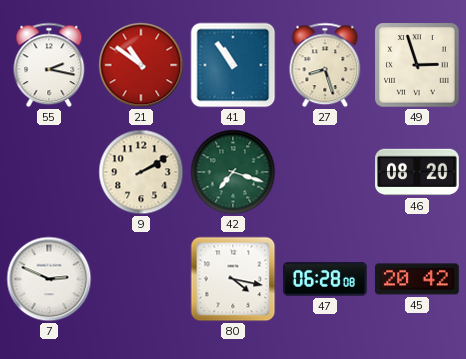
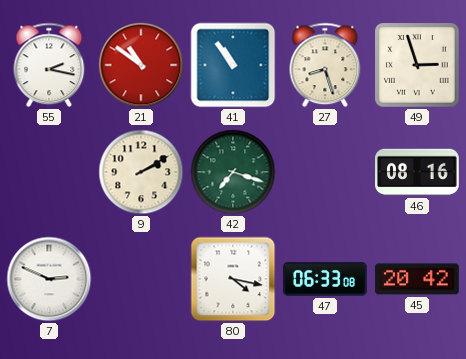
46: 08:20 -> 08:16
47: 06:28 -> 06:33
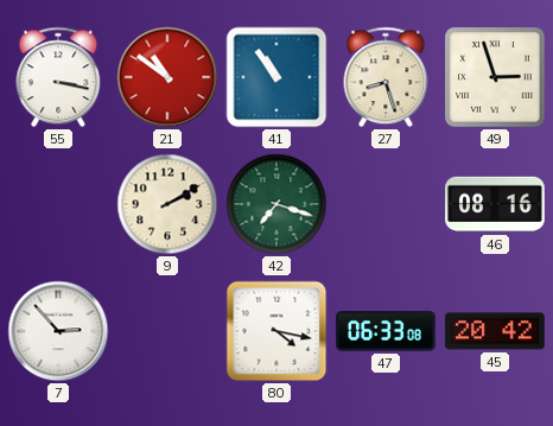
55: 2:17 -> 3:17
7: 2:49 -> 2:53
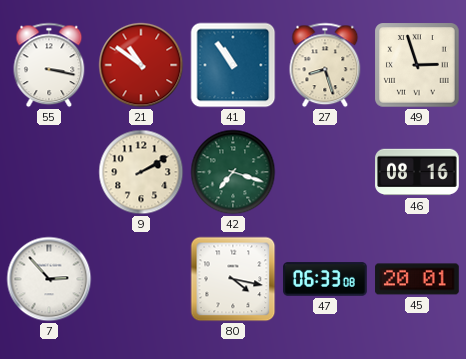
45: 20:42 -> 20:01
